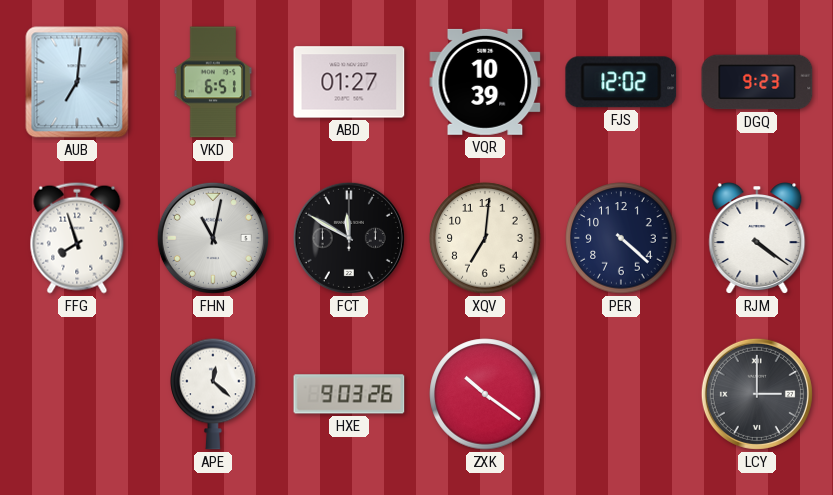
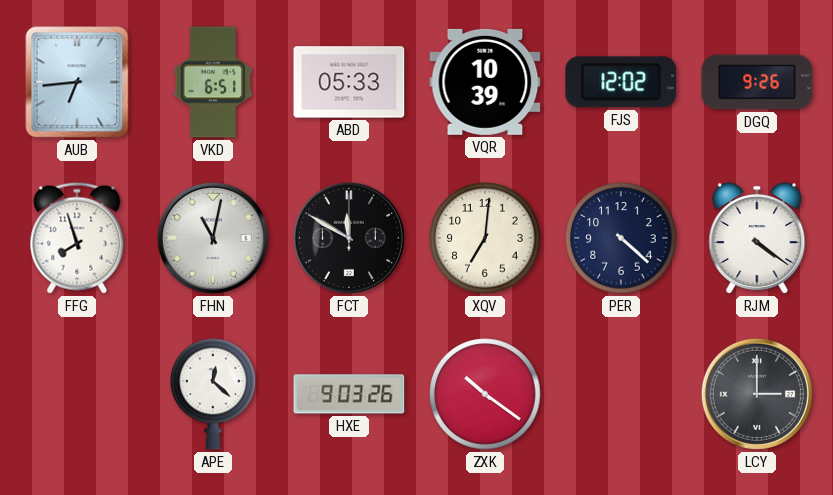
AUB: 7:01 -> 6:44
ABD: 01:27 -> 05:33
DGQ: 9:23 -> 9:26
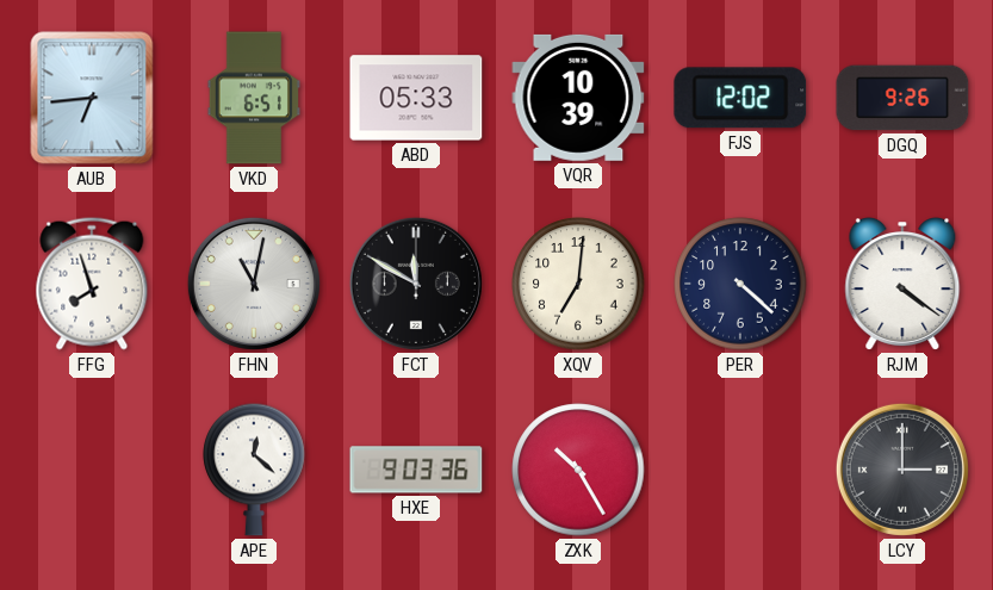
HXE: 9:03:26 -> 9:03:36
ZXK: 10:21 -> 10:25
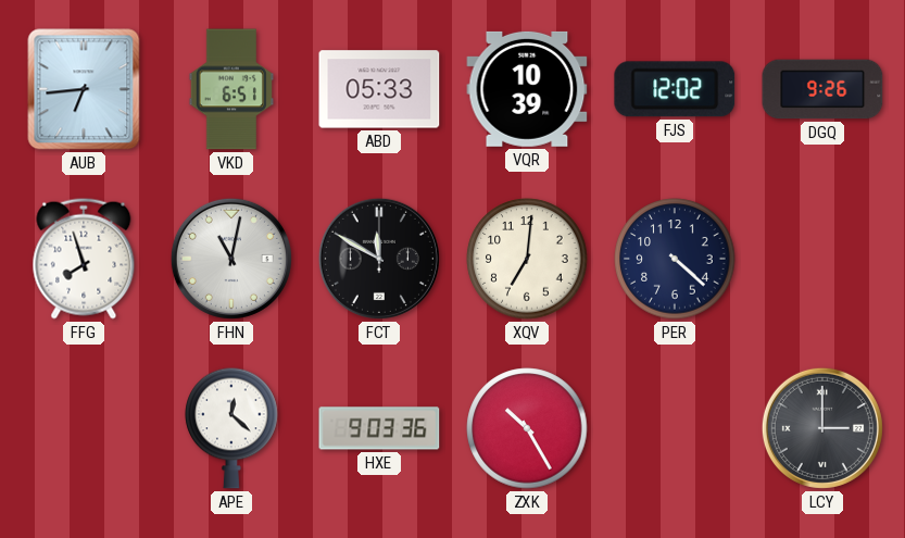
RJM: 4:21 -> none
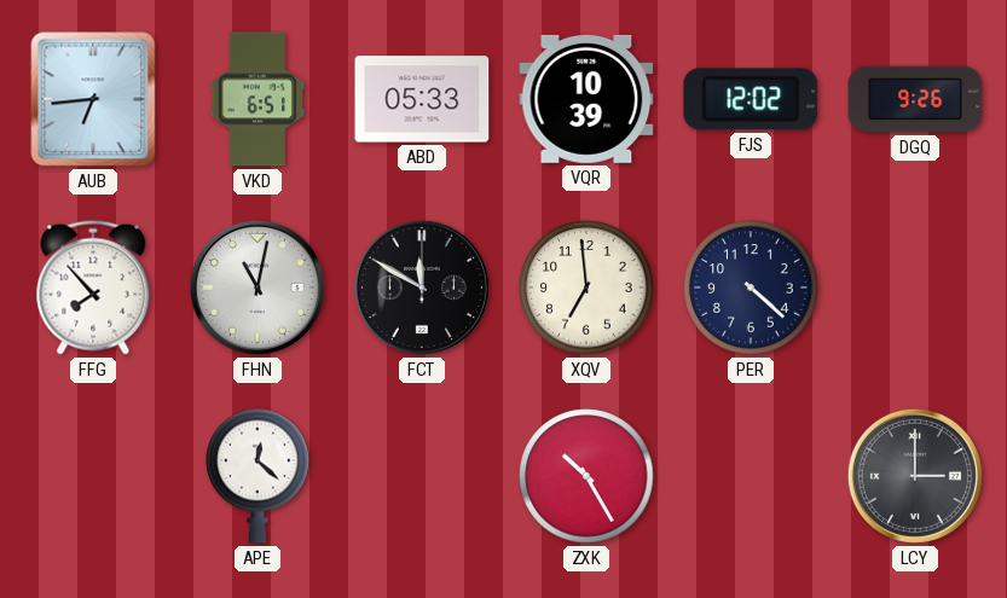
FFG: 7:57 -> 7:53
XQV: 7:01 -> 6:59
HXE: 9:03 -> none
